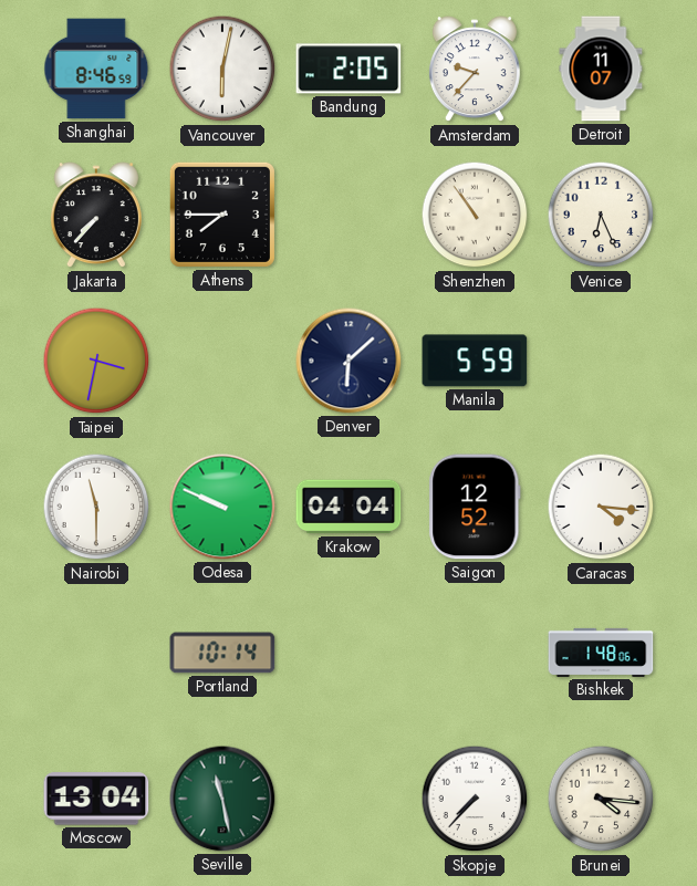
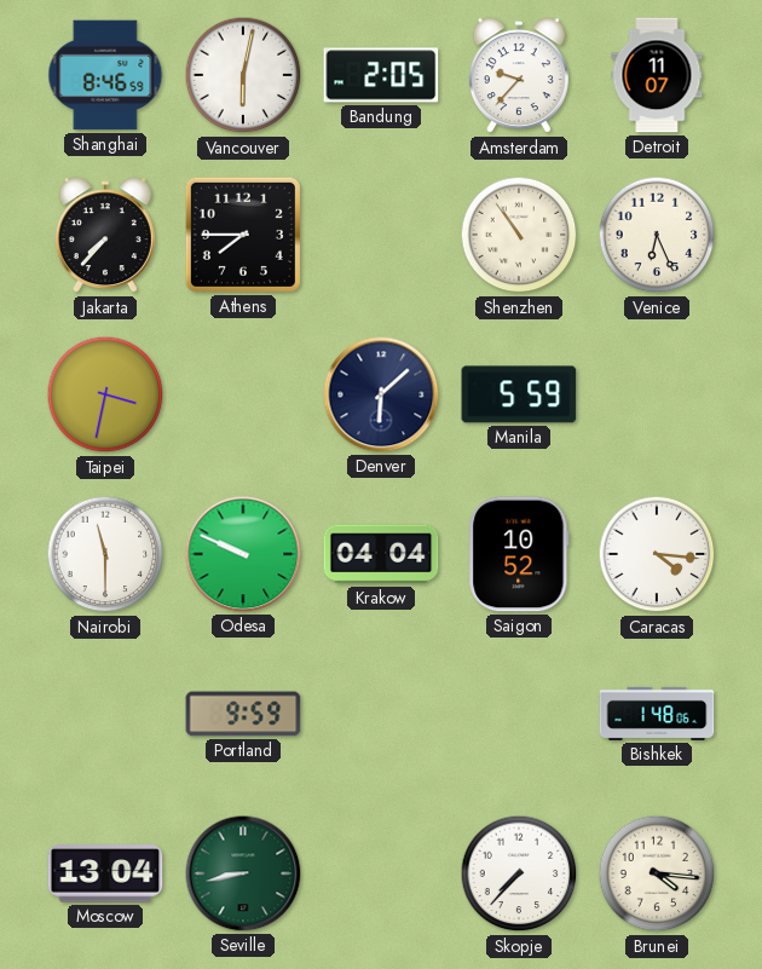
Saigon: 12:52 -> 10:52
Portland: 10:14 -> 9:59
Seville: 11:28 -> 8:43
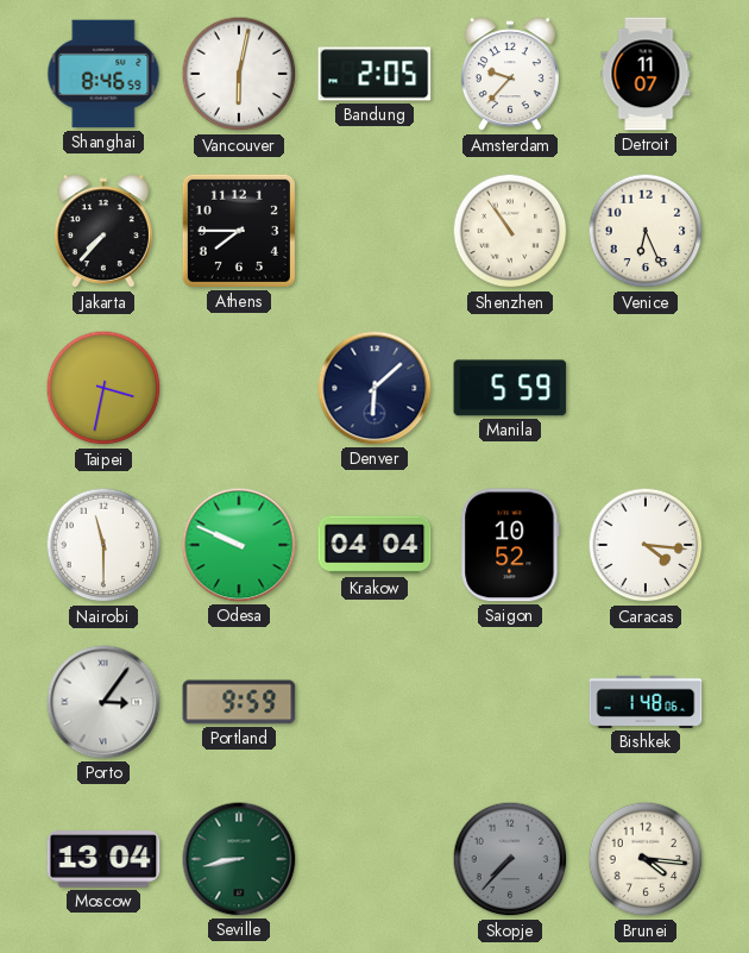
Porto: none -> 3:06
Skopje dial: white -> grey
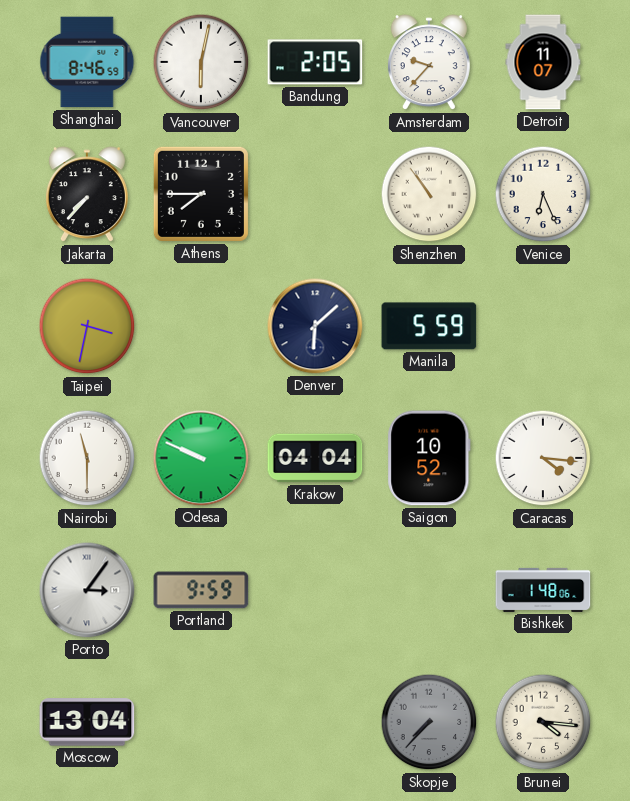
Seville: 8:43 -> none
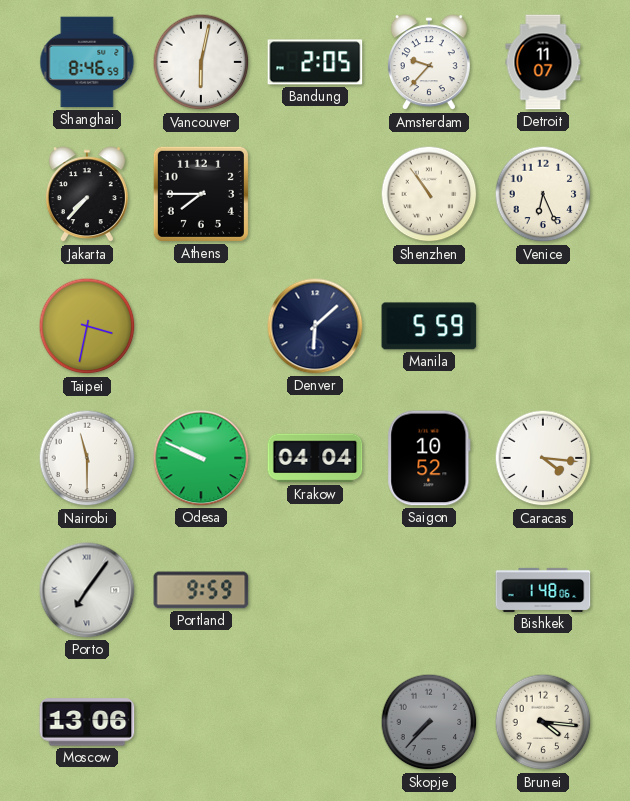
Porto: 3:06 -> 7:06
Moscow: 13:04 -> 13:06
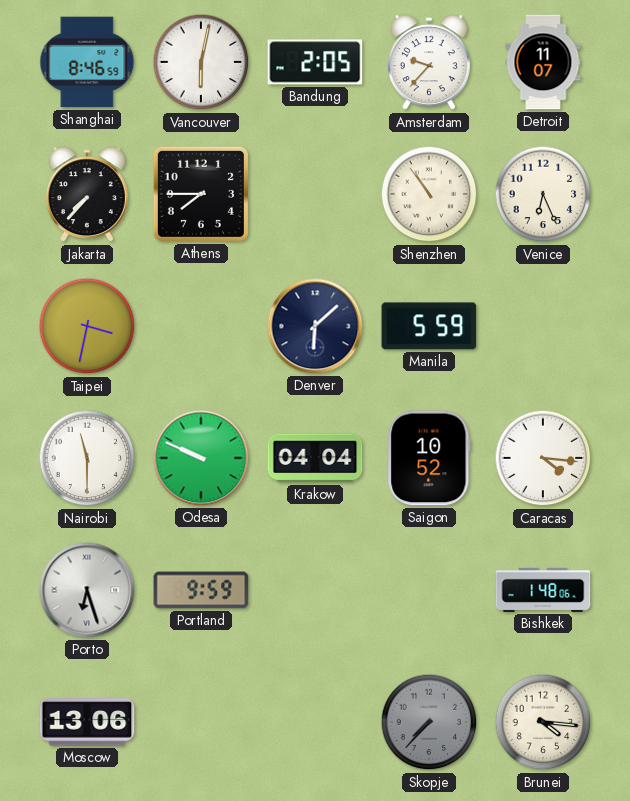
Porto: 7:06 -> 6:27
